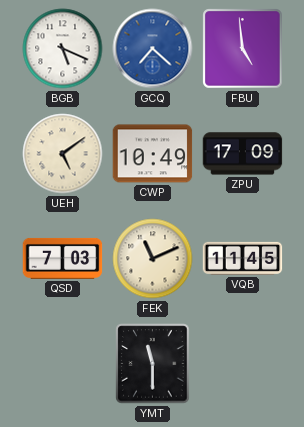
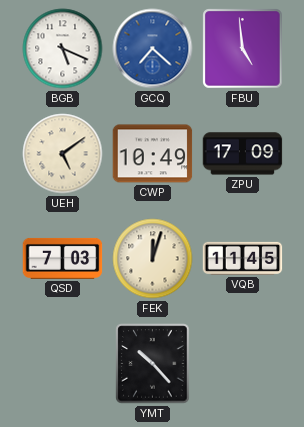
FEK: 11:11 -> 12:03
YMT: 11:30 -> 10:23
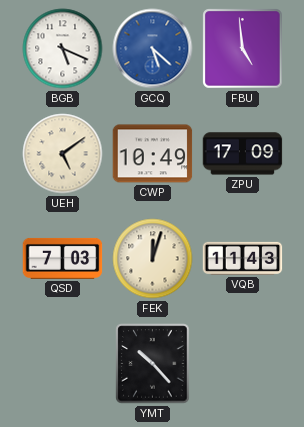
GCQ: 7:22 -> 5:22
VQB: 11:45 -> 11:43
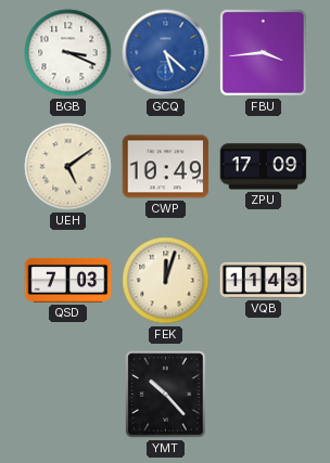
BGB: 5:19 -> 3:19
FBU: 4:59 -> 3:44
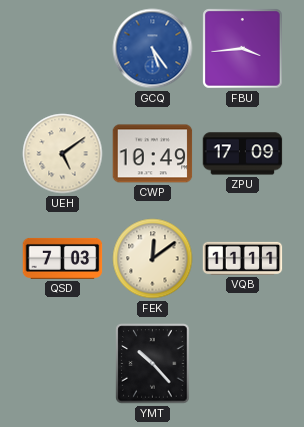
BGB: 3:19 -> none
GCQ: 5:22 -> 5:24
FEK: 12:03 -> 12:09
VQB: 11:43 -> 11:11
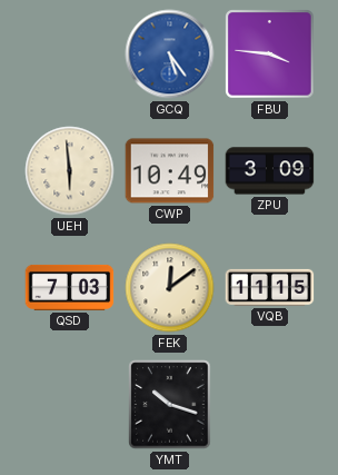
FBU: 3:44 -> 3:46
UEH: 5:09 -> 5:59
ZPU: 17:09 -> 3:09
VQB: 11:11 -> 11:15
YMT: 10:23 -> 10:18
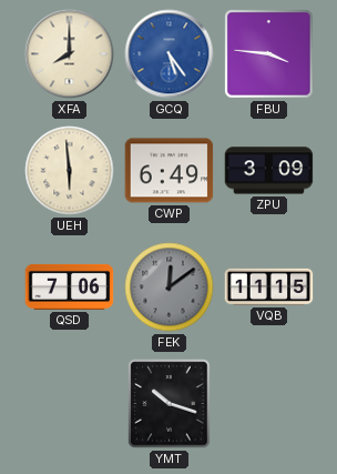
XFA: none -> 8:00
CWP: 10:49 -> 6:49
QSD: 7:03 -> 7:06
FEK dial: cream -> grey
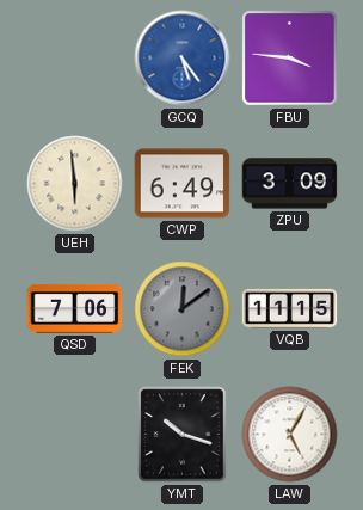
XFA: 8:00 -> none
LAW: none -> 5:05
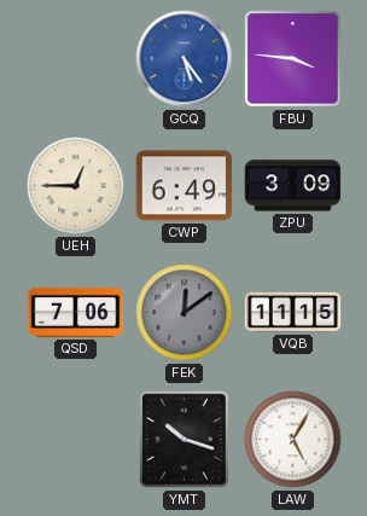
UEH: 5:59 -> 12:45
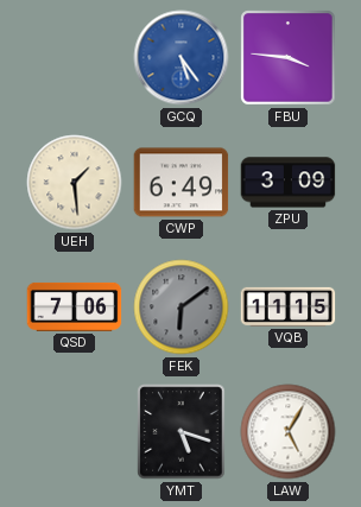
UEH: 12:45 -> 1:29
FEK: 12:09 -> 6:09
YMT: 10:18 -> 5:18
